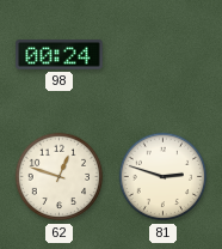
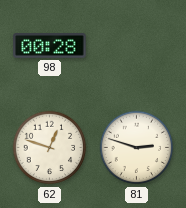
98: 00:24 -> 00:28
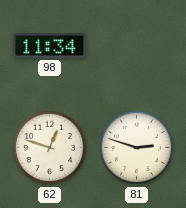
98: 00:28 -> 11:34
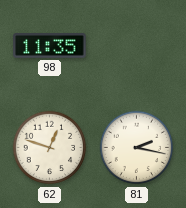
98: 11:34 -> 11:35
81: 2:48 -> 2:17
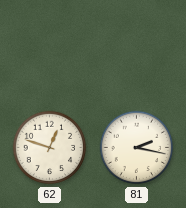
98: 11:35 -> none
